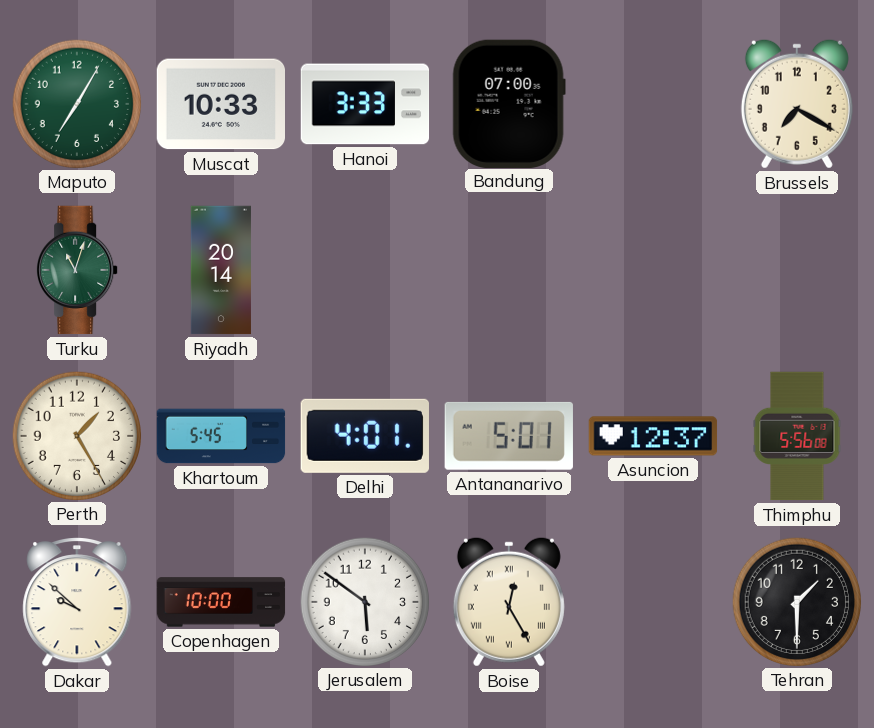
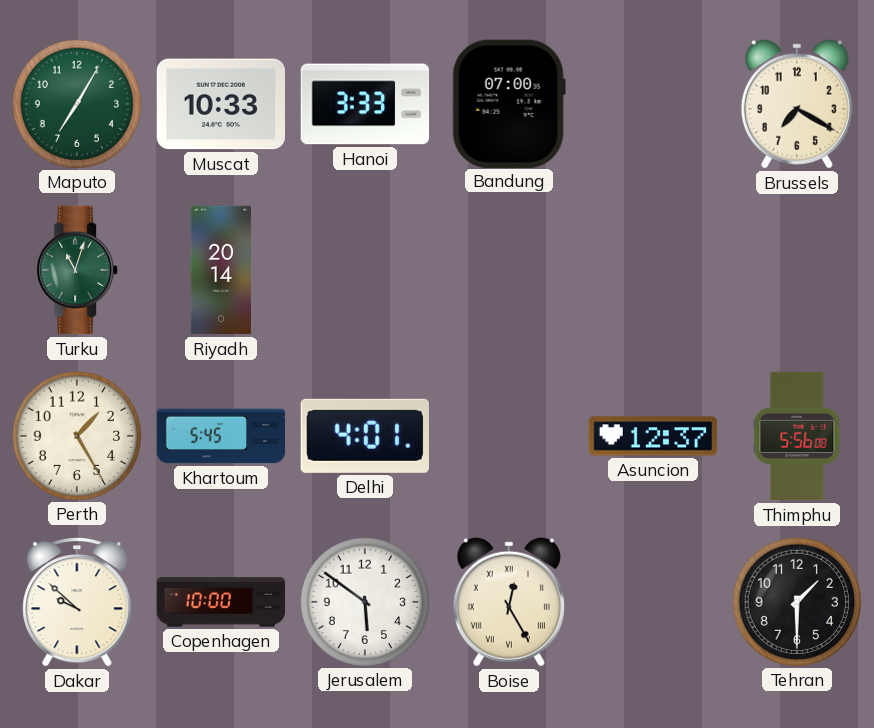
Antananarivo: 5:01 -> none
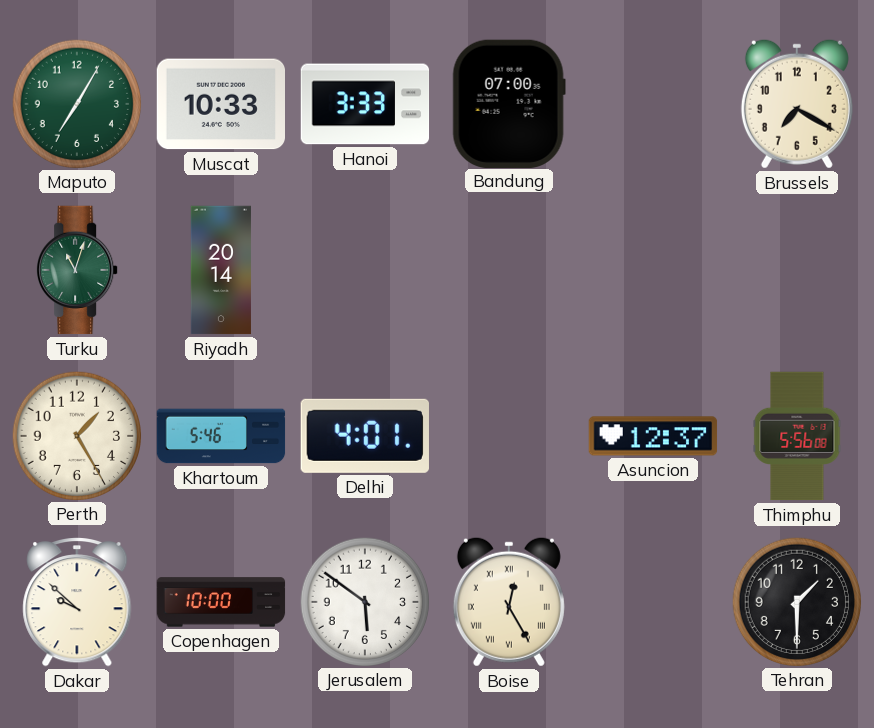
Khartoum: 5:45 -> 5:46
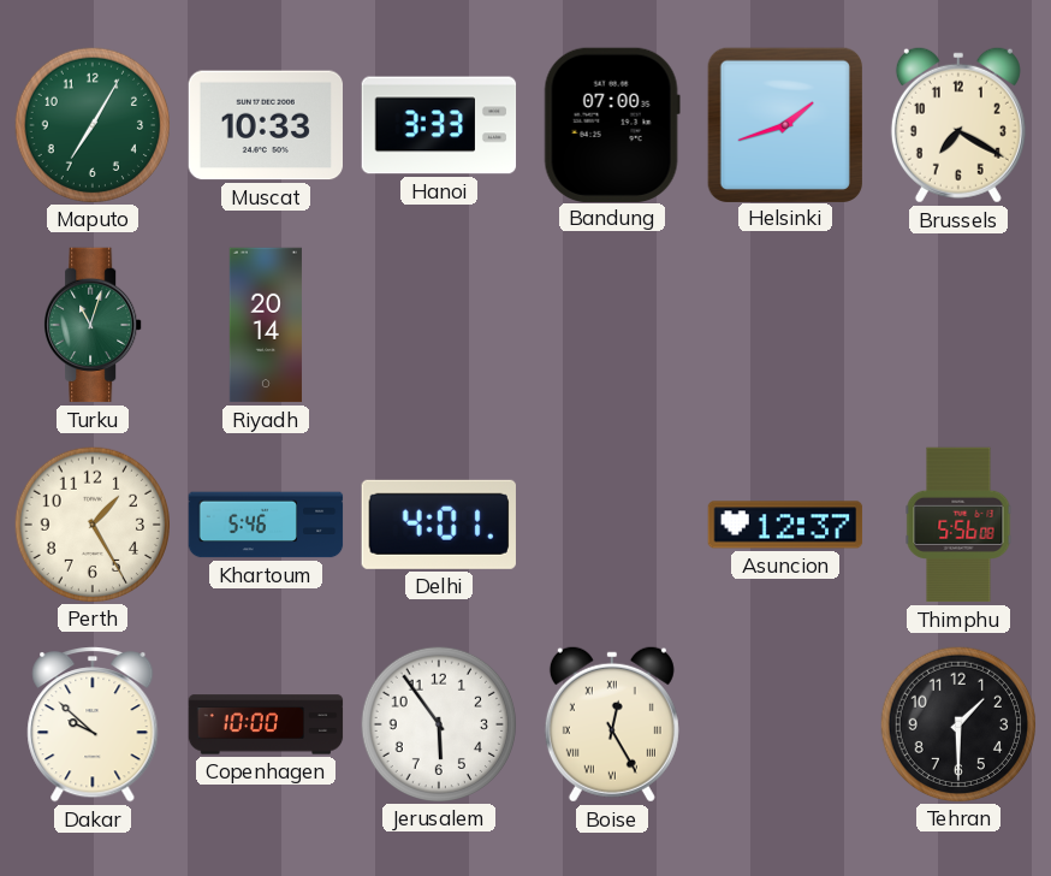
Helsinki: none -> 1:42
Jerusalem: 5:51 -> 5:54
